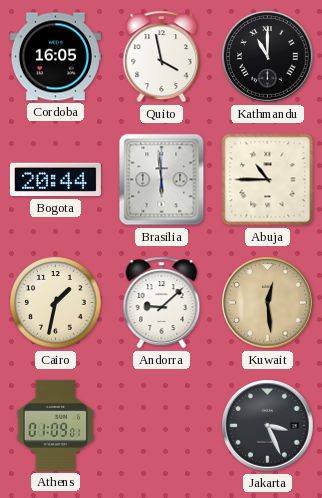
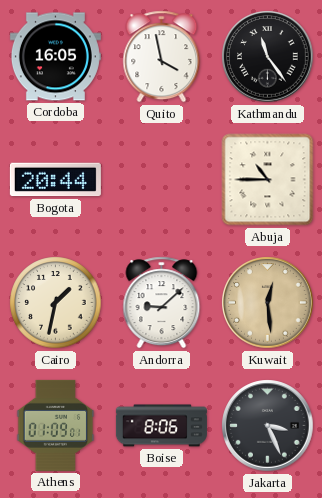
Kathmandu: 11:00 -> 11:24
Brasilia: 5:59 -> none
Boise: none -> 8:06
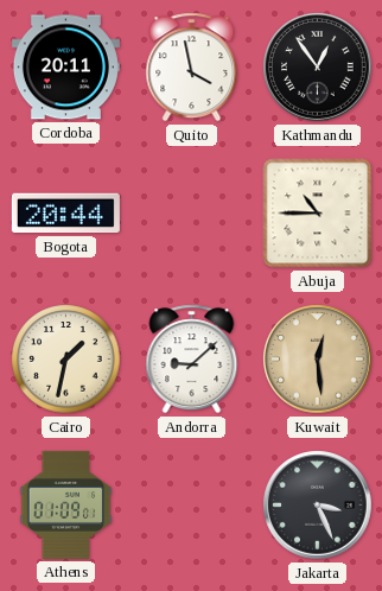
Cordoba: 16:05 -> 20:11
Kathmandu: 11:24 -> 12:54
Boise: 8:06 -> none
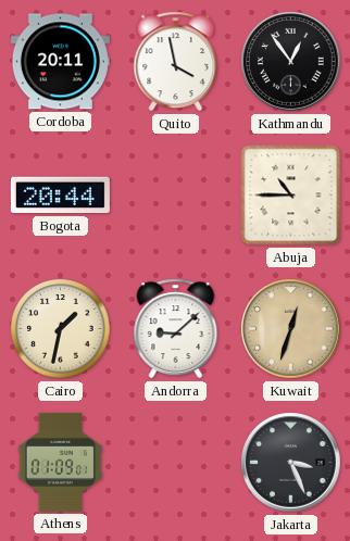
Kuwait: 12:29 -> 12:33
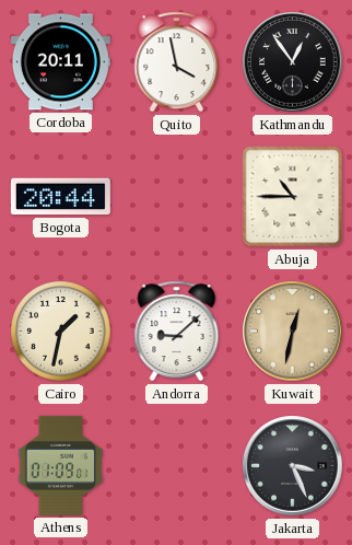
Kuwait: 12:33 -> 12:32
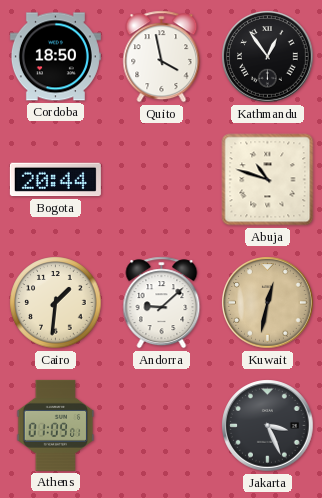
Cordoba: 20:11 -> 18:50
Abuja: 10:45 -> 10:48
Cairo: 1:32 -> 1:31
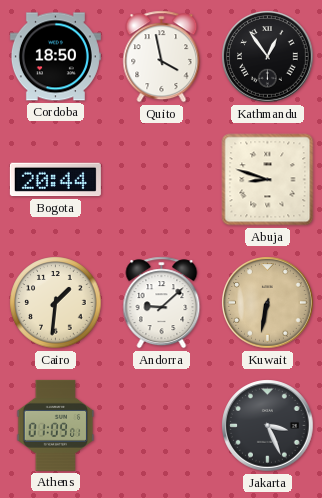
Abuja: 10:48 -> 8:48
Kuwait: 12:32 -> 6:32
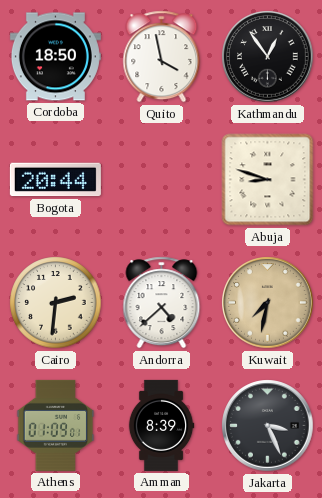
Cairo: 1:31 -> 2:31
Andorra: 9:08 -> 4:38
Kuwait: 6:32 -> 7:32
Amman: none -> 8:39
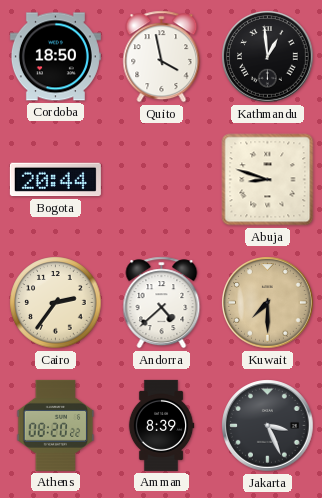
Kathmandu: 12:54 -> 12:59
Cairo: 2:31 -> 2:36
Kuwait: 7:32 -> 7:30
Athens: 01:09 -> 08:20
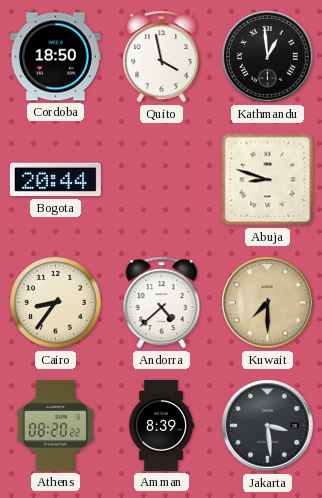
Cairo: 2:36 -> 8:36
Jakarta: 3:26 -> 3:29
